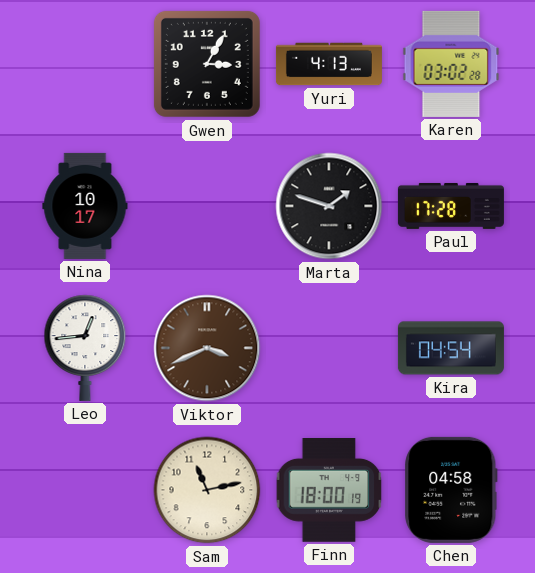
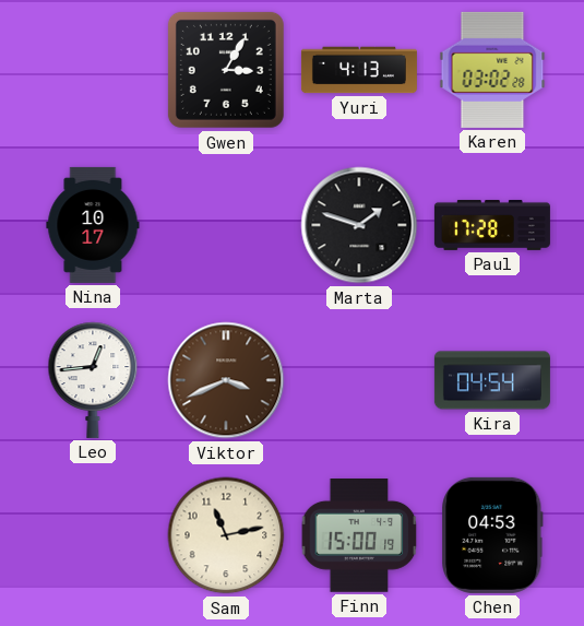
Finn: 18:00 -> 15:00
Chen: 04:58 -> 04:53
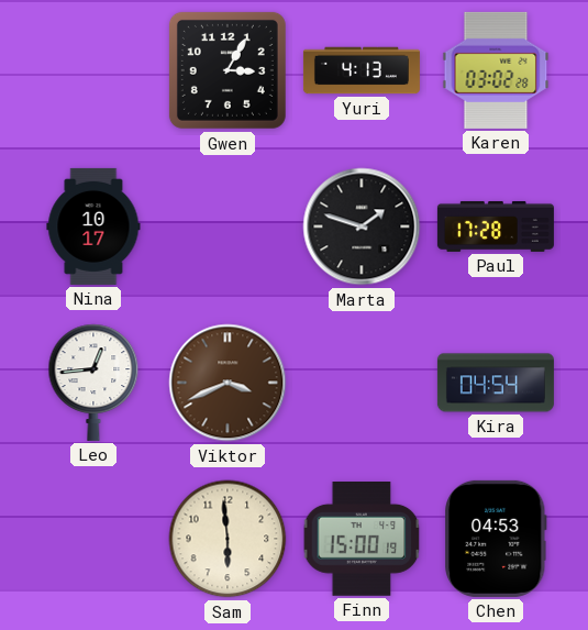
Sam: 11:13 -> 5:59
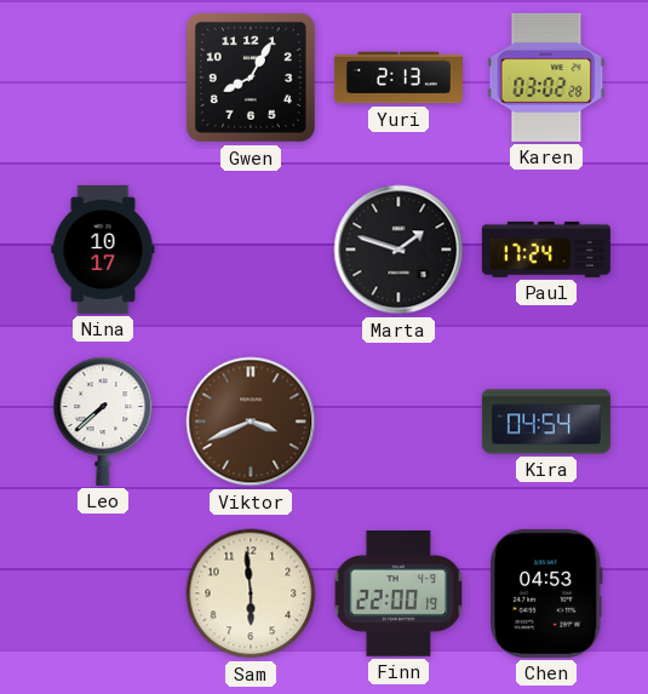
Gwen: 3:05 -> 8:05
Yuri: 4:13 -> 2:13
Paul: 17:28 -> 17:24
Leo: 12:44 -> 7:38
Finn: 15:00 -> 22:00
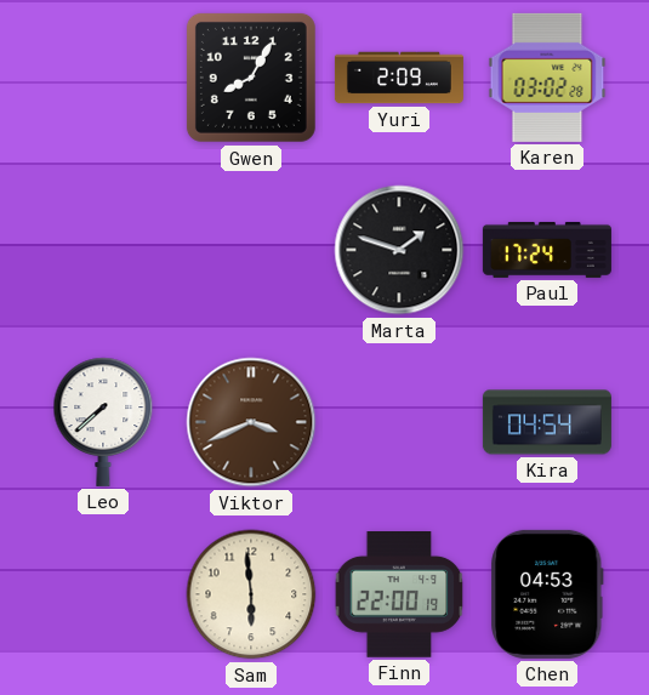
Yuri: 2:13 -> 2:09
Nina: 10:17 -> none
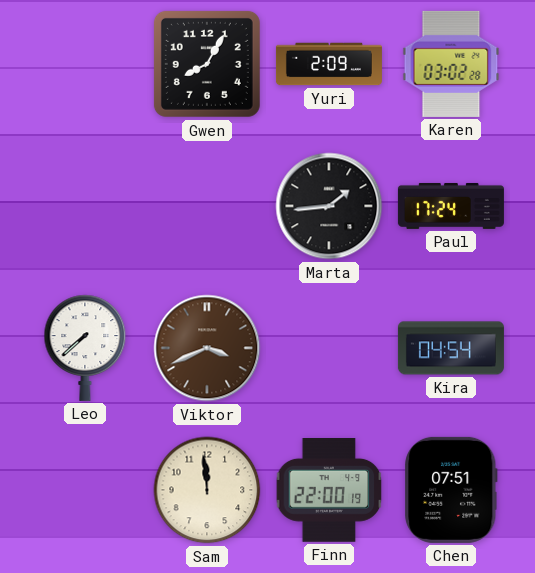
Marta: 1:48 -> 1:44
Sam: 5:59 -> 11:59
Chen: 04:53 -> 07:51
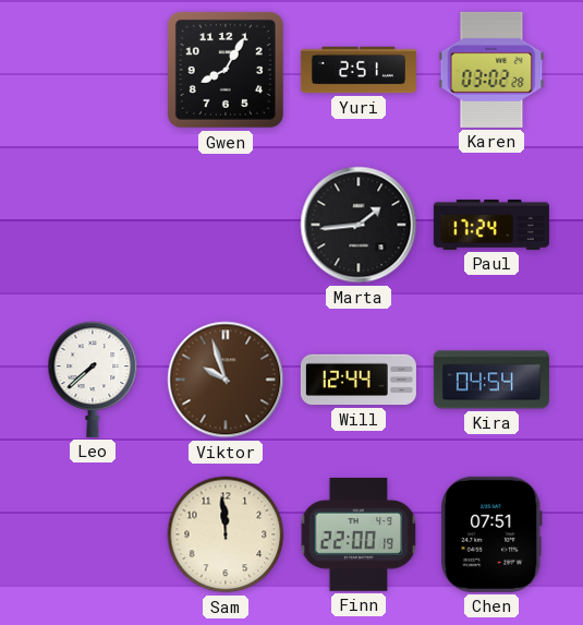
Yuri: 2:09 -> 2:51
Viktor: 3:41 -> 9:57
Will: none -> 12:44
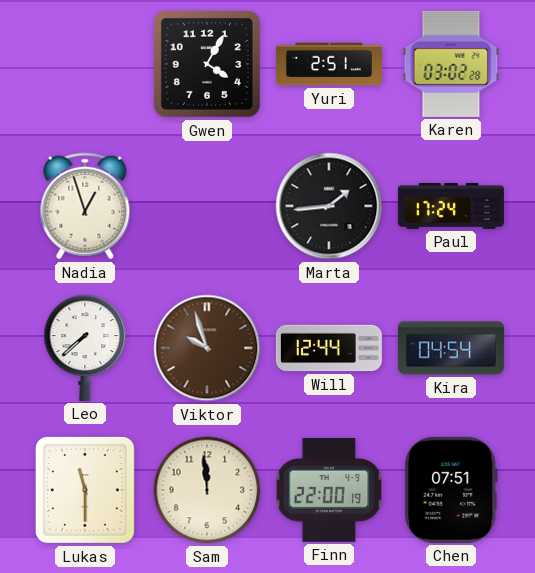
Gwen: 8:05 -> 4:05
Nadia: none -> 12:57
Lukas: none -> 11:30
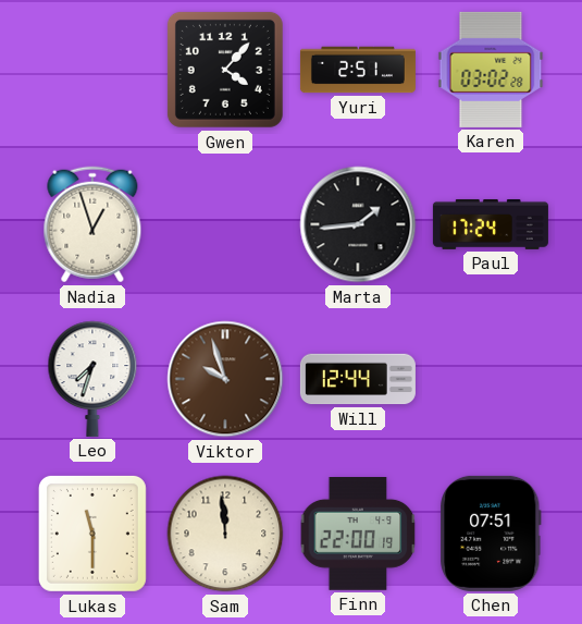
Gwen: 4:05 -> 4:07
Leo: 7:38 -> 7:33
Kira: 04:54 -> none
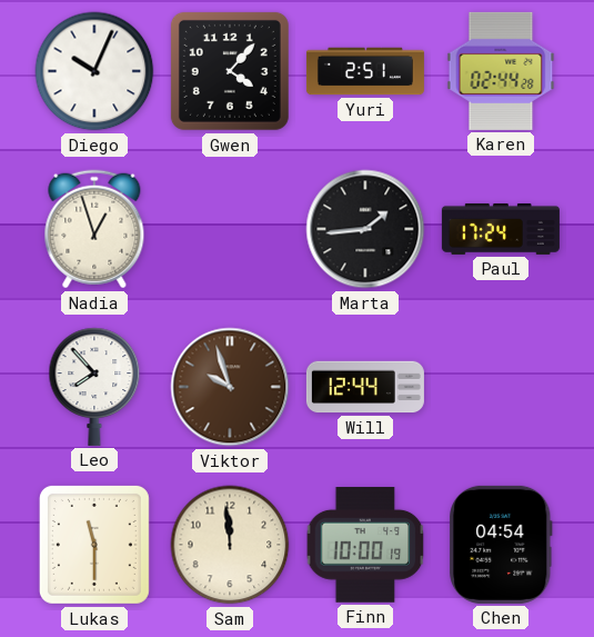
Diego: none -> 10:04
Karen: 03:02 -> 02:44
Leo: 7:33 -> 7:53
Finn: 22:00 -> 10:00
Chen: 07:51 -> 04:54
